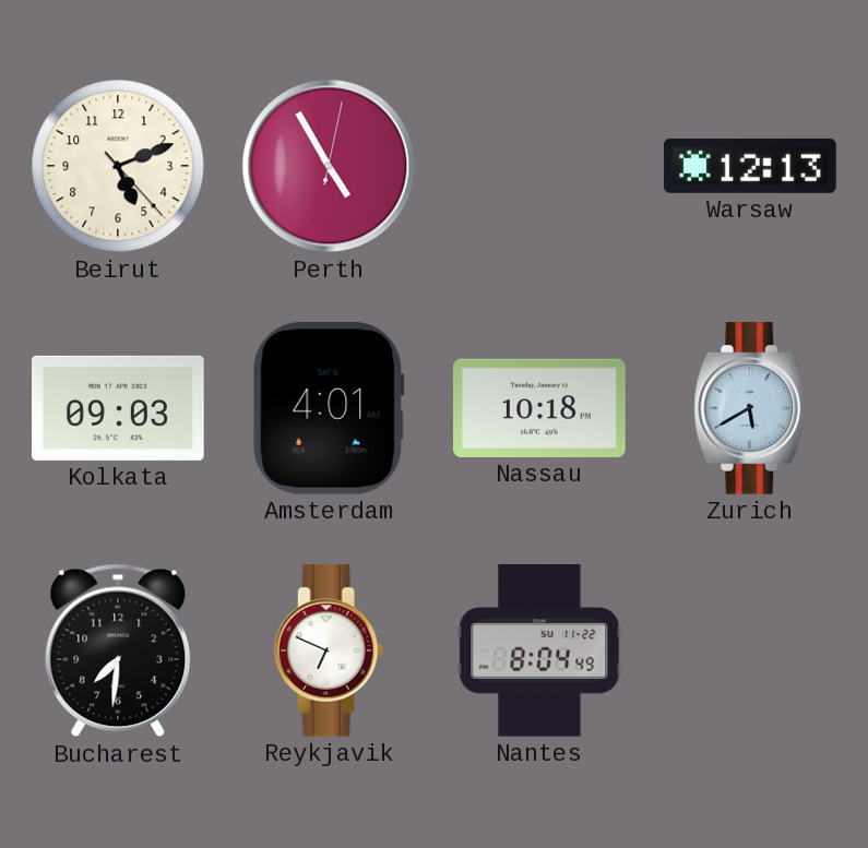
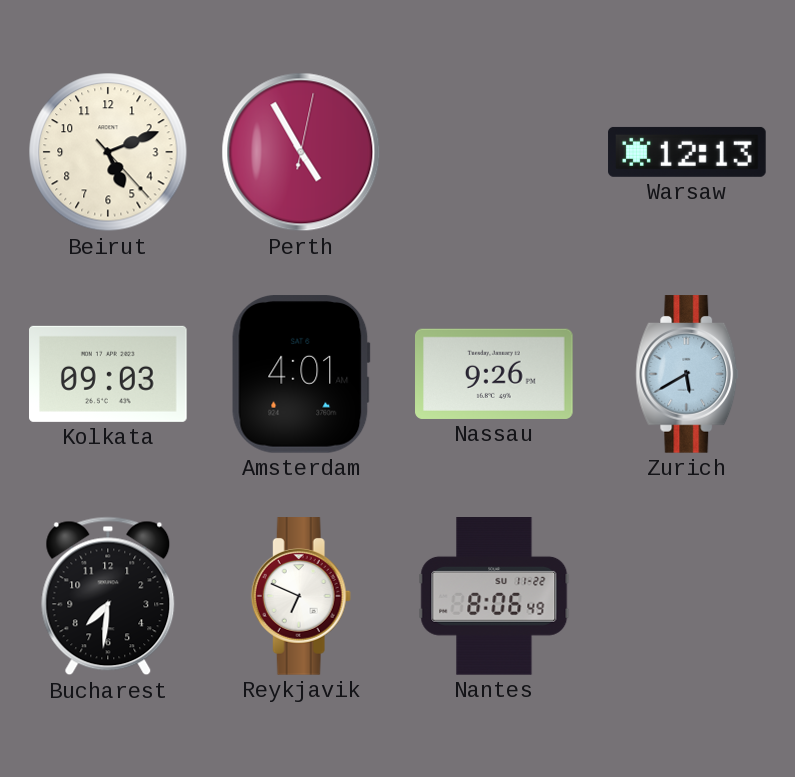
Nassau: 10:18 -> 9:26
Nantes: 8:04 -> 8:06
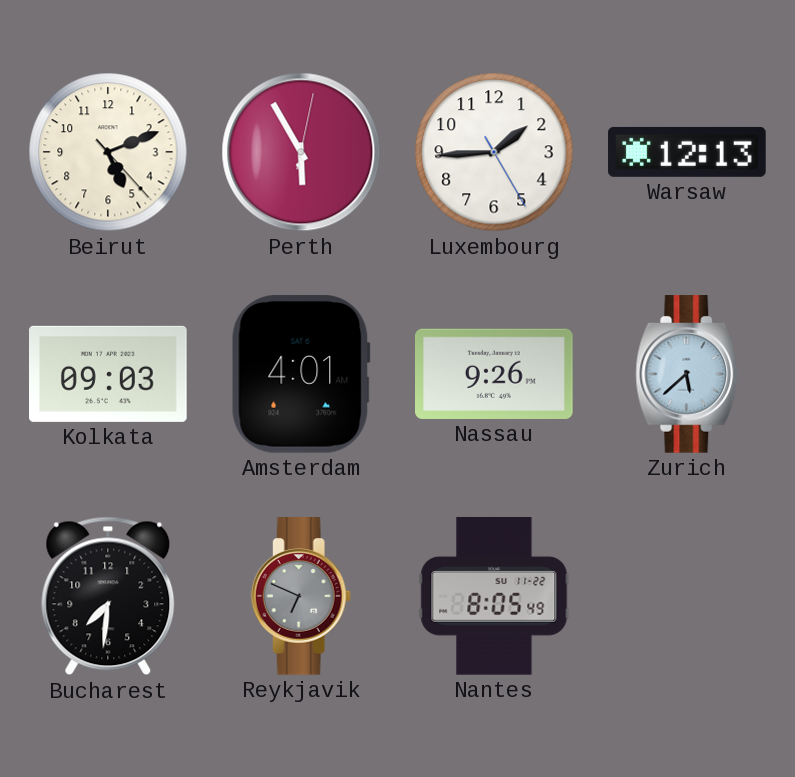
Perth: 4:55 -> 5:55
Luxembourg: none -> 1:44
Zurich: 5:40 -> 5:38
Reykjavik dial: white -> grey
Nantes: 8:06 -> 8:05
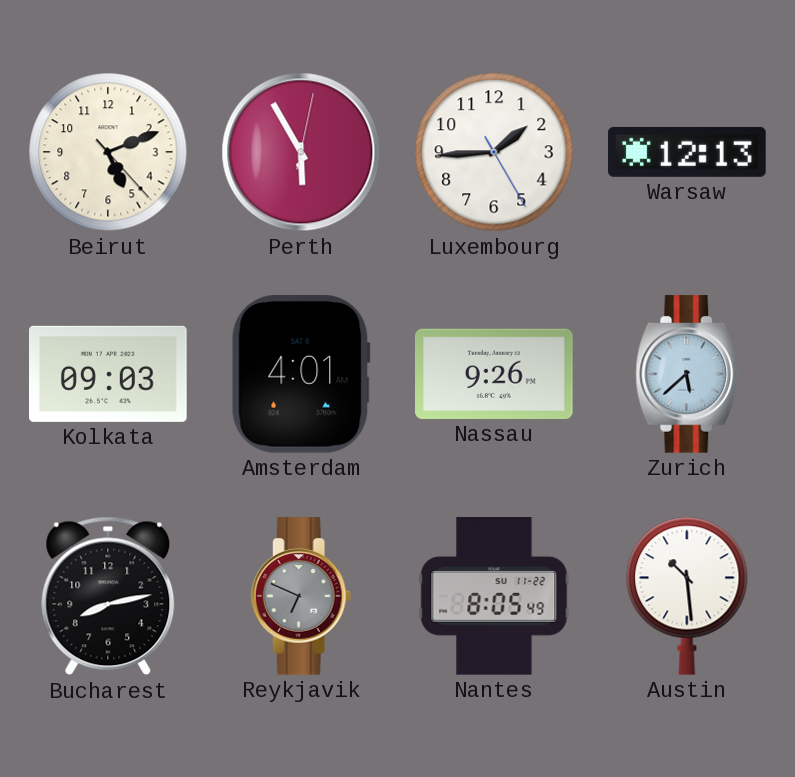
Bucharest: 7:31 -> 8:13
Austin: none -> 10:29
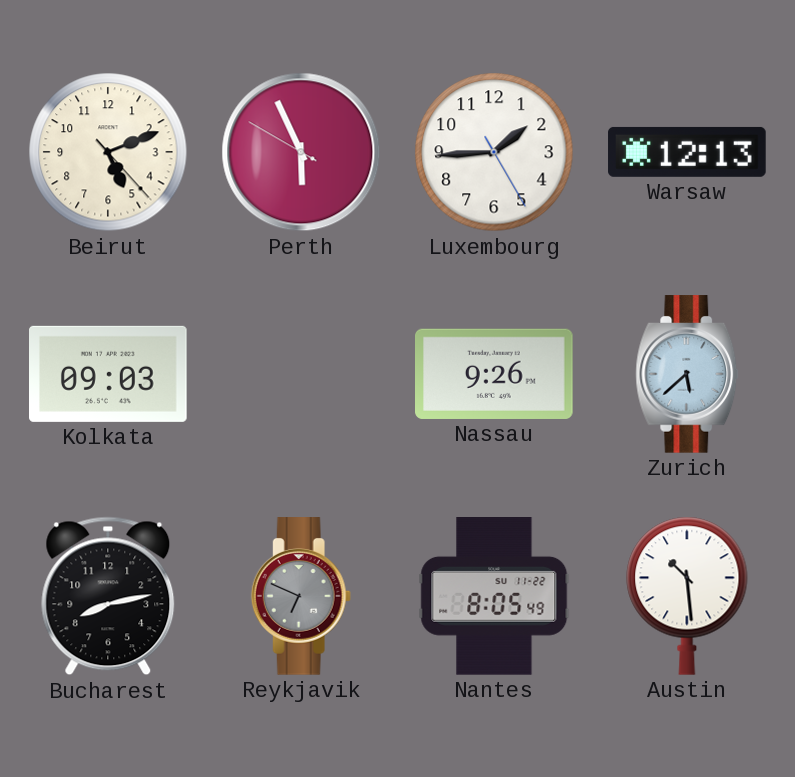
Perth: 5:55:02 -> 5:55:50
Amsterdam: 4:01 -> none
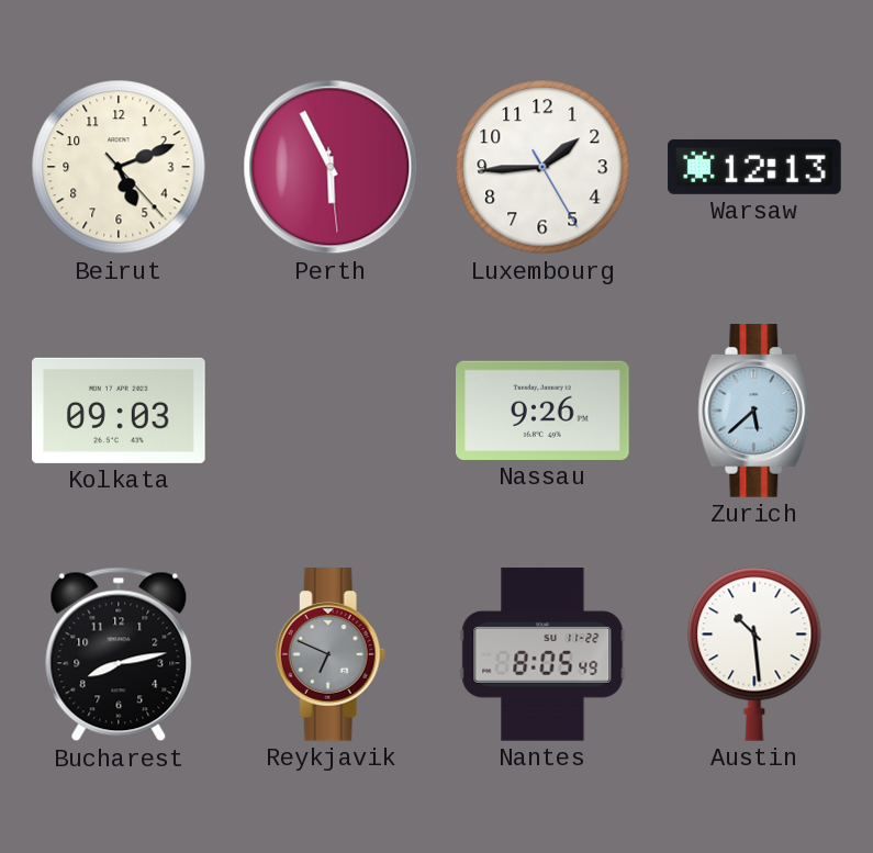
Perth: 5:55:50 -> 5:55:29
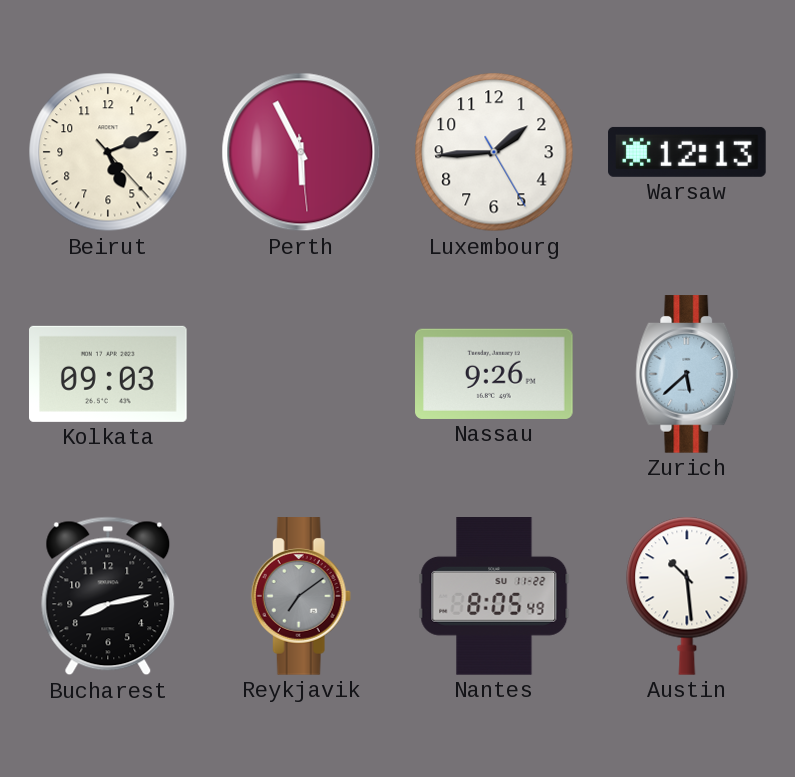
Reykjavik: 6:49 -> 7:09
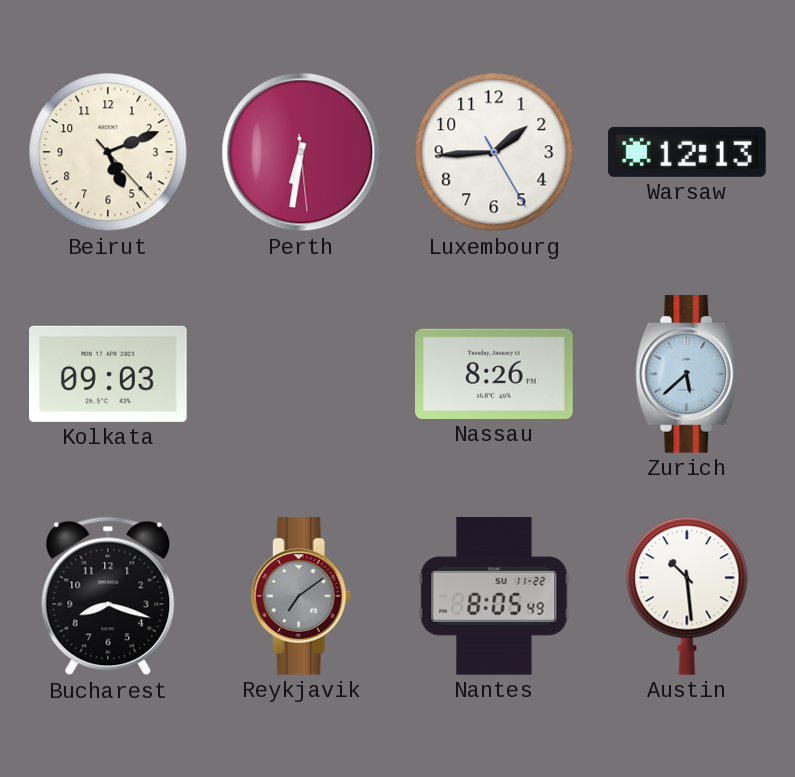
Perth: 5:55 -> 6:31
Nassau: 9:26 -> 8:26
Bucharest: 8:13 -> 8:18
